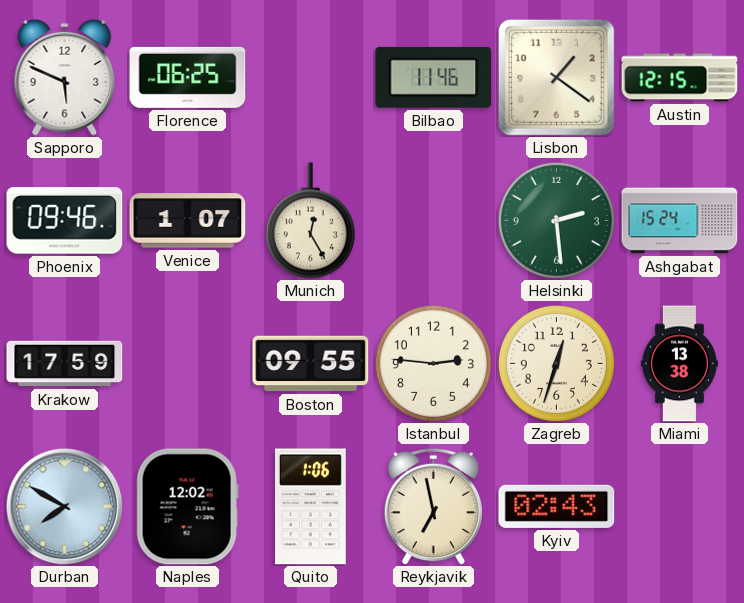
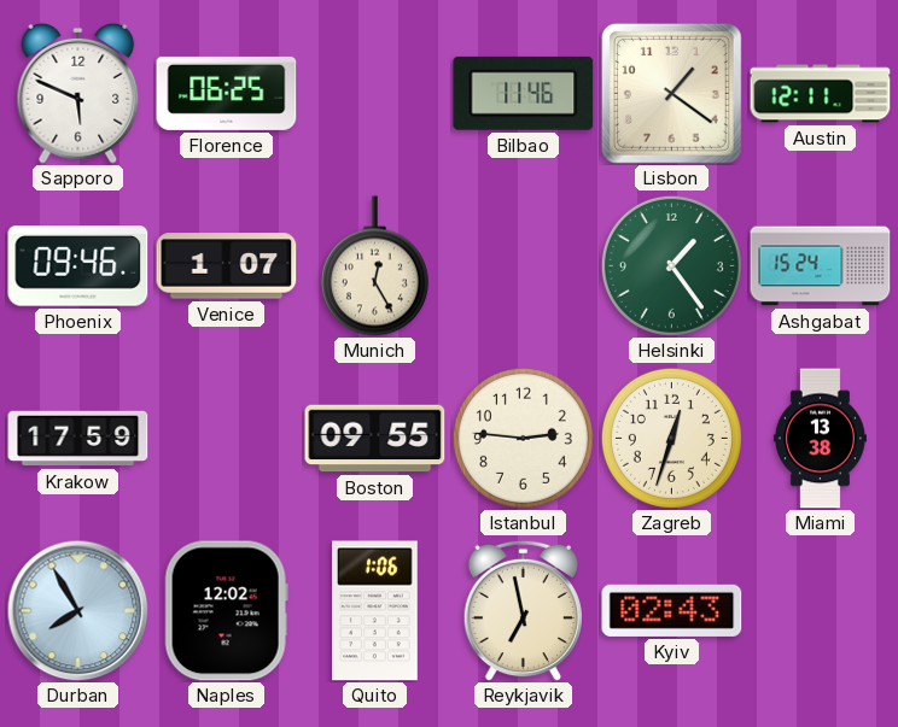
Austin: 12:15 -> 12:11
Helsinki: 2:29 -> 1:24
Durban: 7:50 -> 7:55
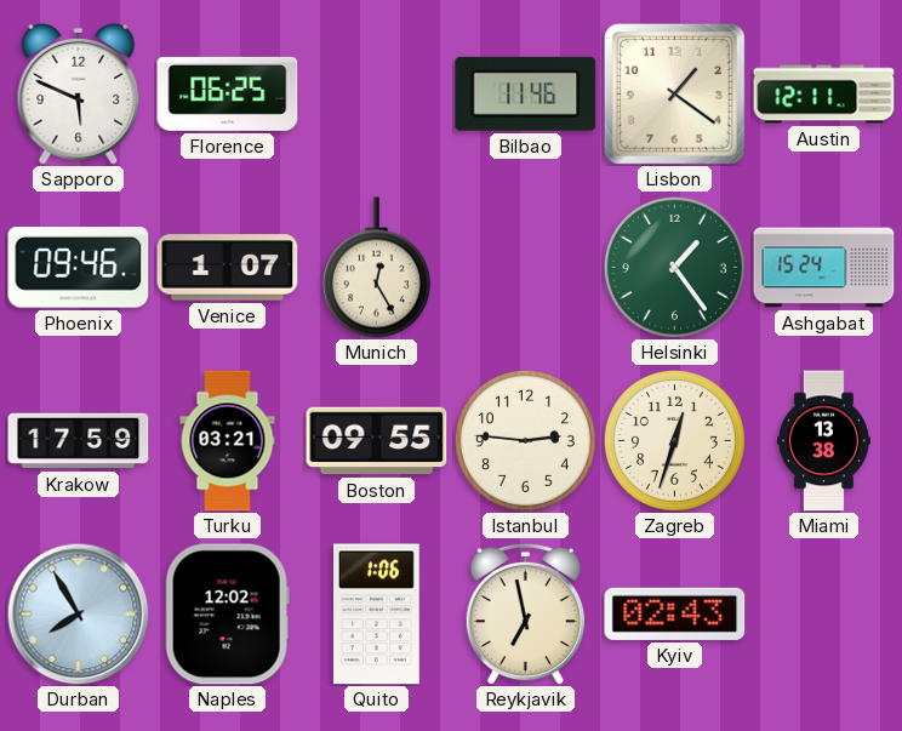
Turku: none -> 03:21
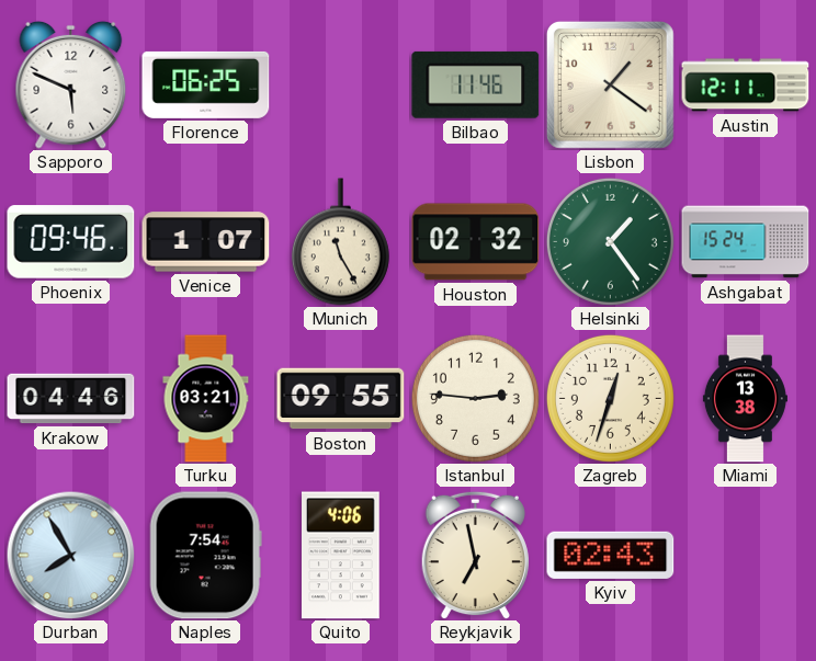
Munich: 12:25 -> 11:25
Houston: none -> 02:32
Krakow: 17:59 -> 04:46
Naples: 12:02 -> 7:54
Quito: 1:06 -> 4:06
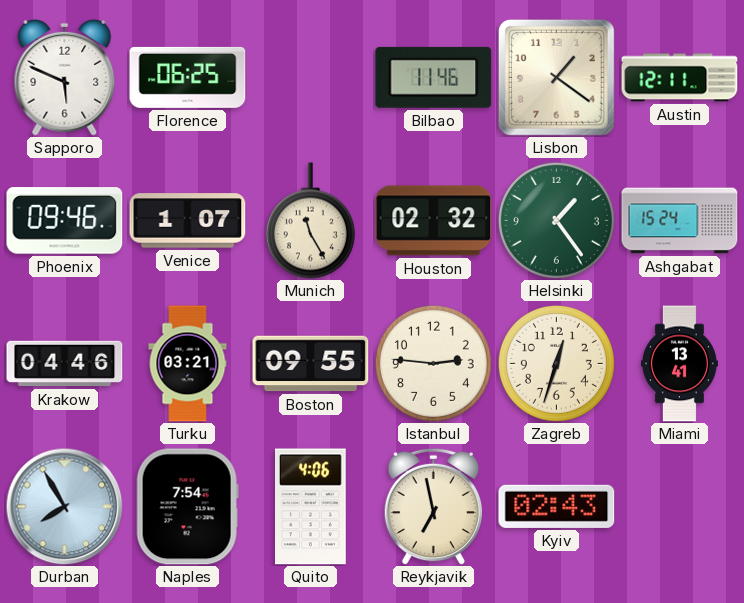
Miami: 13:38 -> 13:41
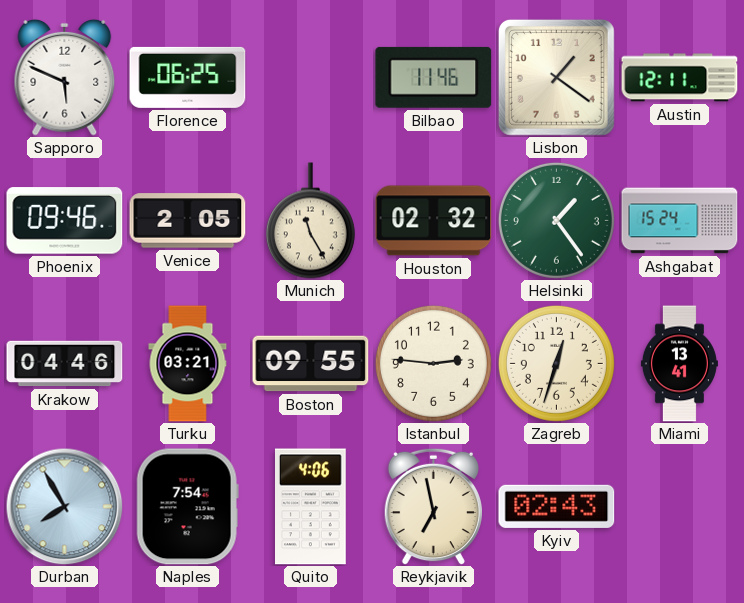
Venice: 1:07 -> 2:05
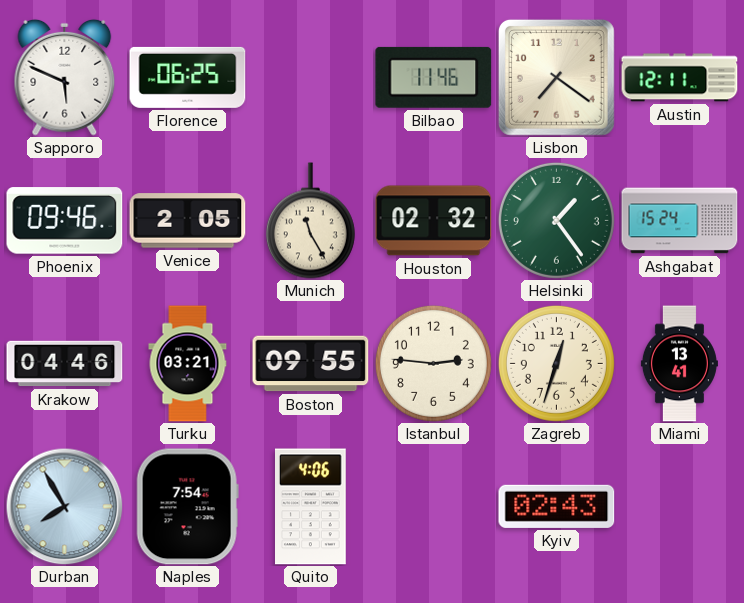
Lisbon: 1:21 -> 7:21
Reykjavik: 6:58 -> none
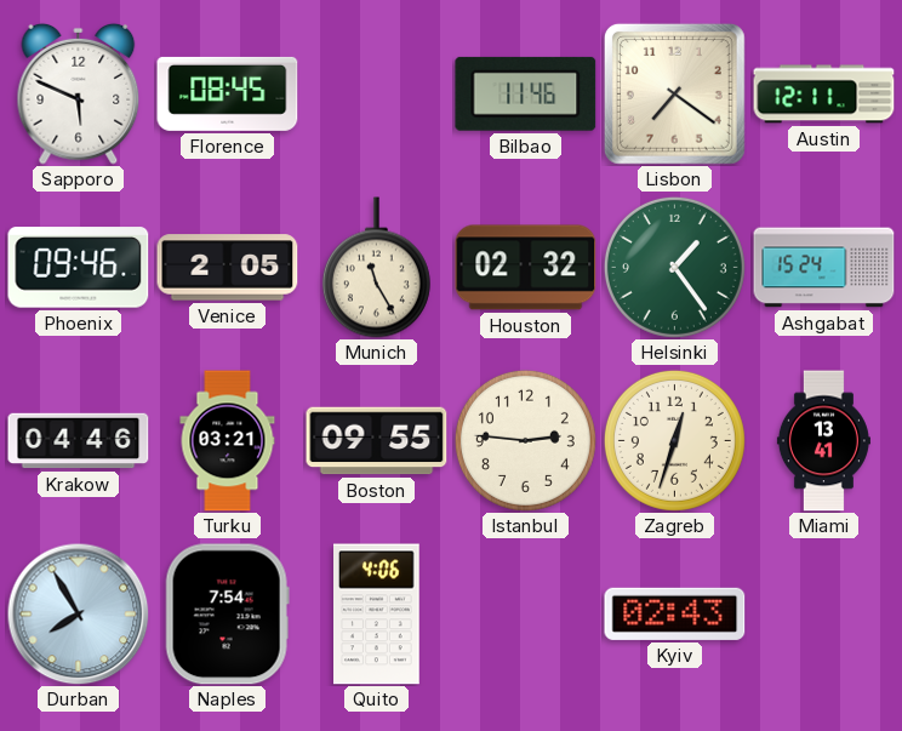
Florence: 06:25 -> 08:45
